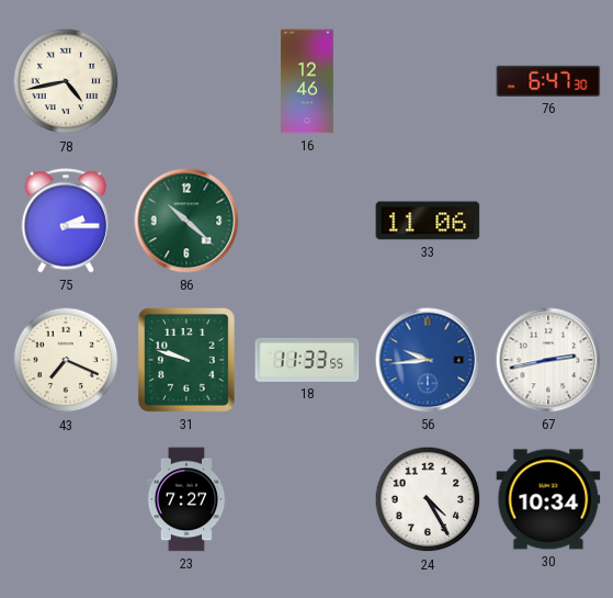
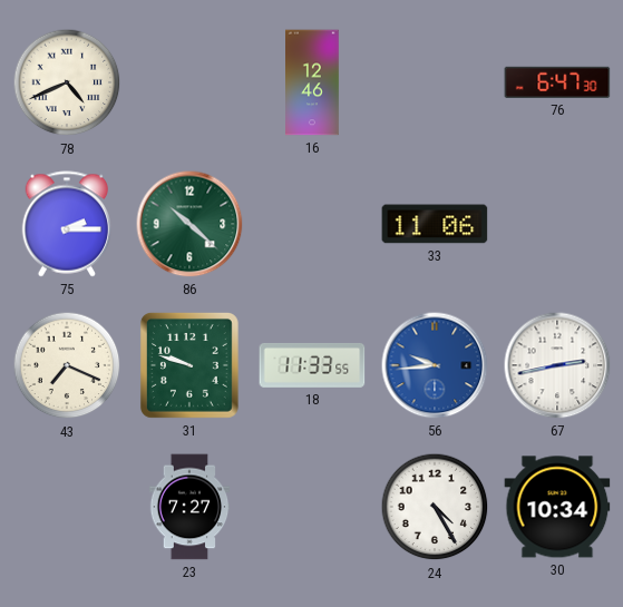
78: 4:43 -> 4:41
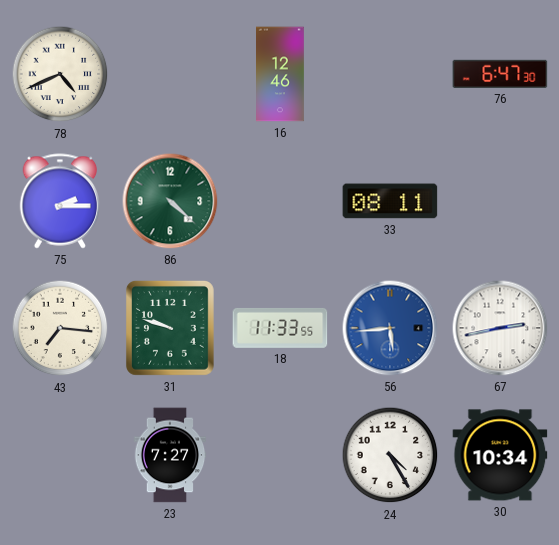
86: 10:22 -> 4:22
33: 11:06 -> 08:11
43: 7:19 -> 7:16
56: 9:44 -> 5:44
